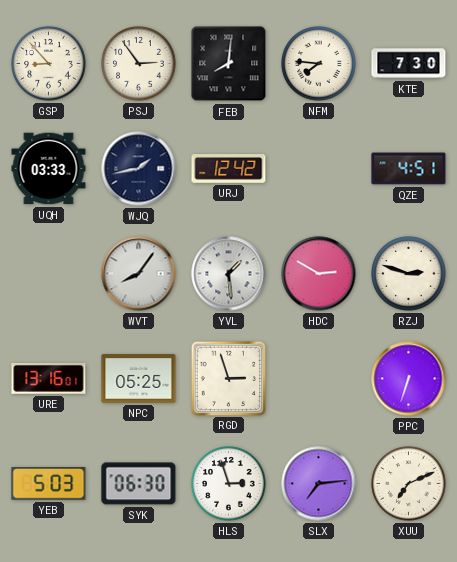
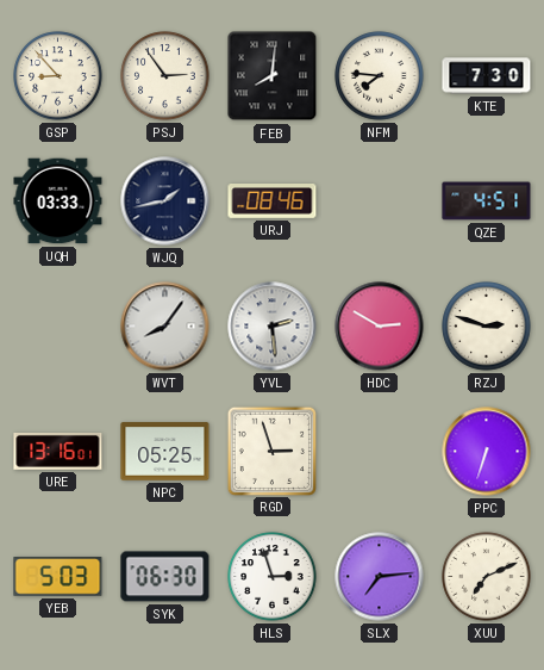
URJ: 12:42 -> 08:46
YVL: 1:29 -> 2:29
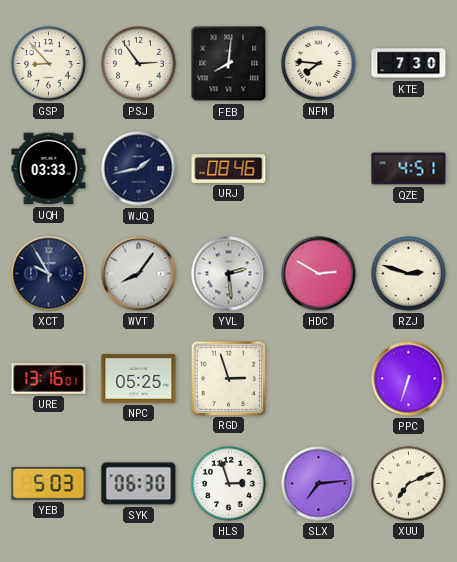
XCT: none -> 9:55
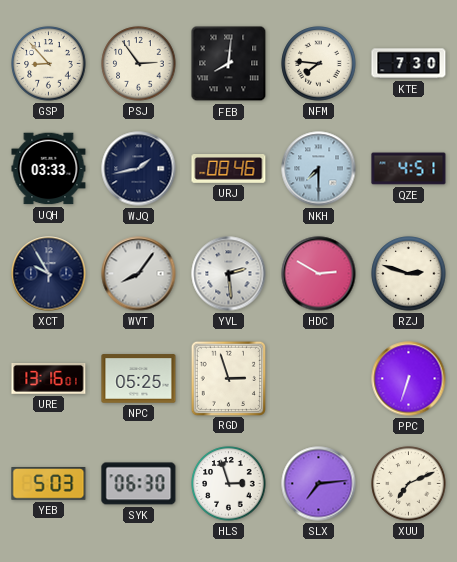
NKH: none -> 7:30
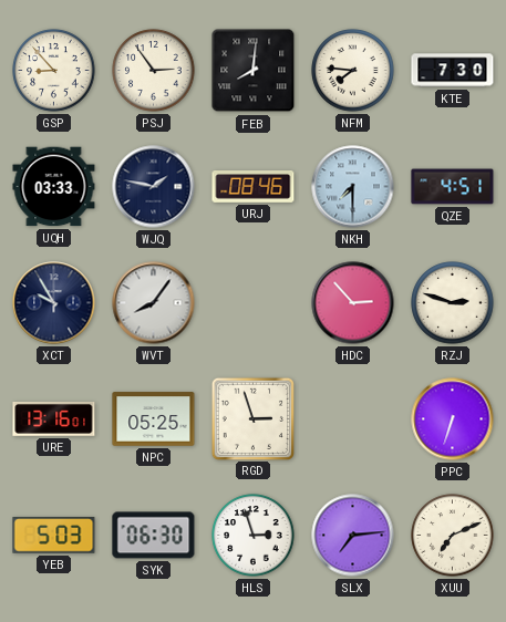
WJQ: 1:43 -> 1:47
YVL: 2:29 -> none
HDC: 2:50 -> 2:53
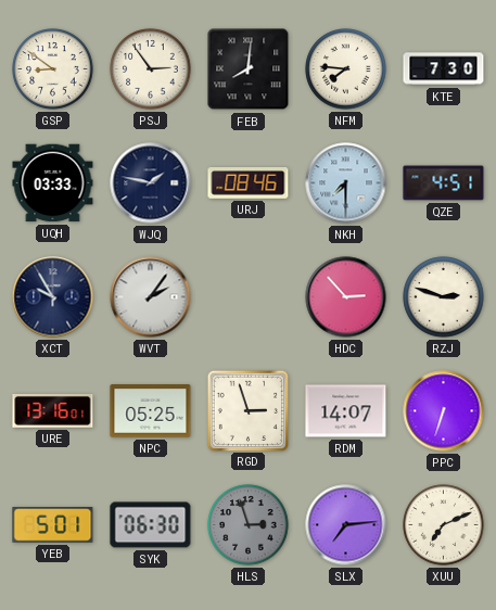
GSP: 8:53 -> 8:51
WVT: 8:06 -> 2:06
RDM: none -> 14:07
YEB: 5:03 -> 5:01
HLS dial: white -> grey
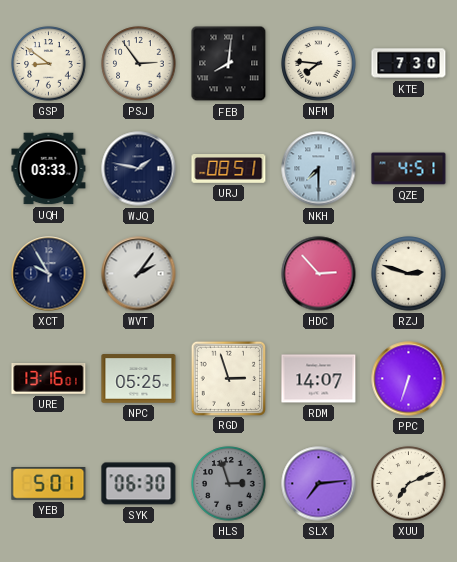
URJ: 08:46 -> 08:51
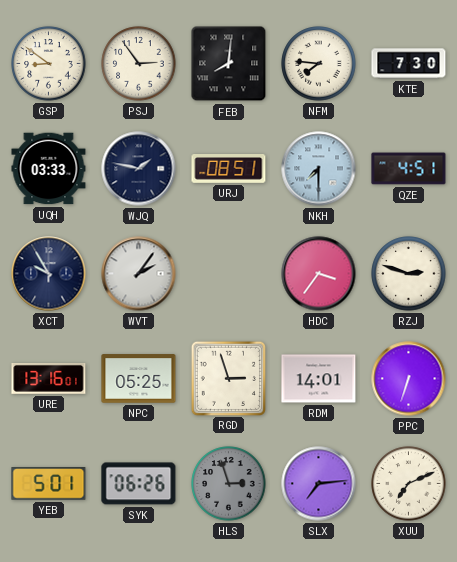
HDC: 2:53 -> 3:36
RDM: 14:07 -> 14:01
SYK: 06:30 -> 06:26
